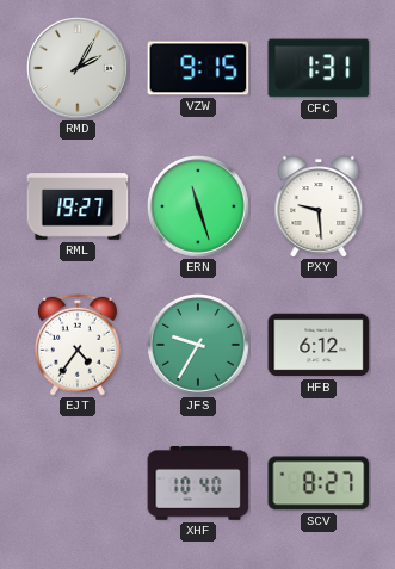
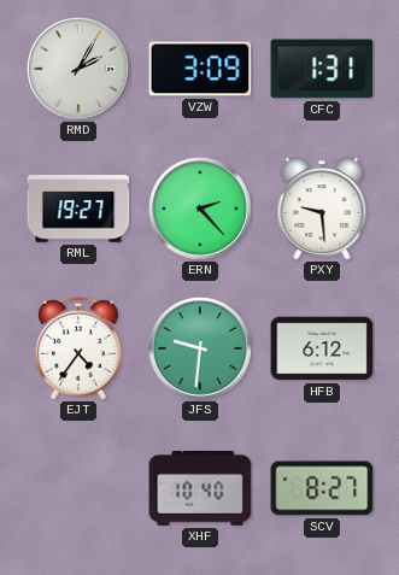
VZW: 9:15 -> 3:09
ERN: 11:27 -> 2:23
JFS: 9:35 -> 9:31
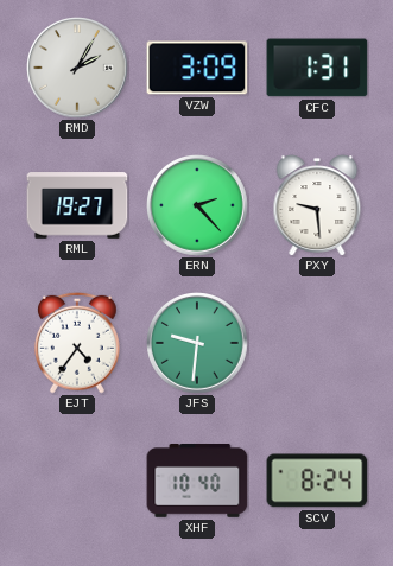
HFB: 6:12 -> none
SCV: 8:27 -> 8:24
